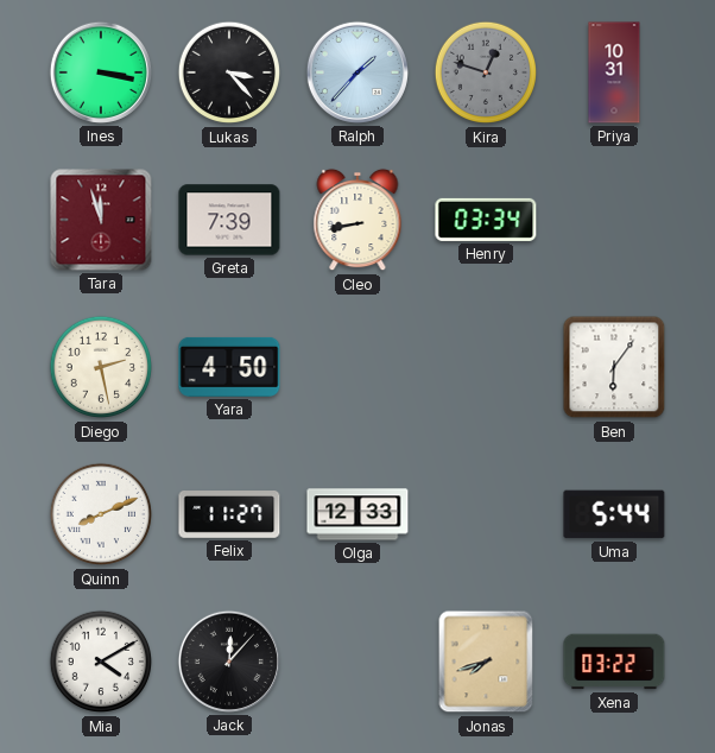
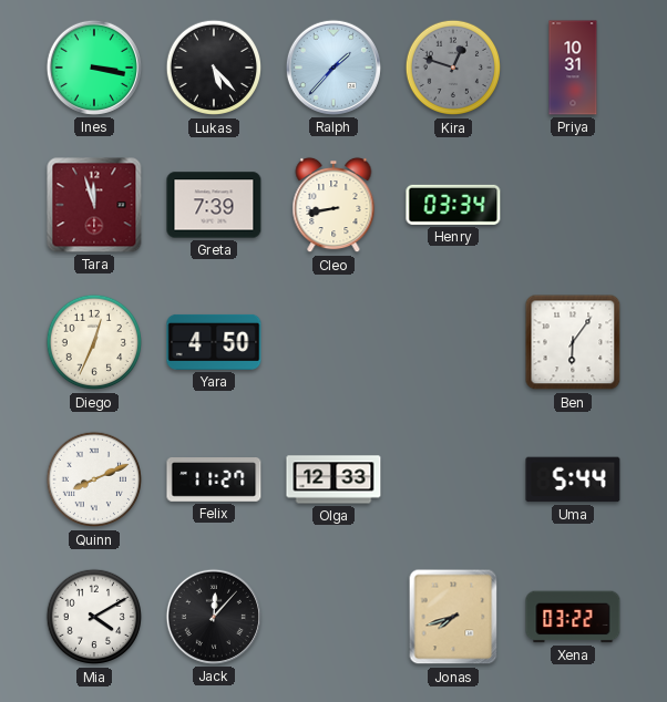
Lukas: 3:23 -> 5:23
Diego: 2:28 -> 12:34
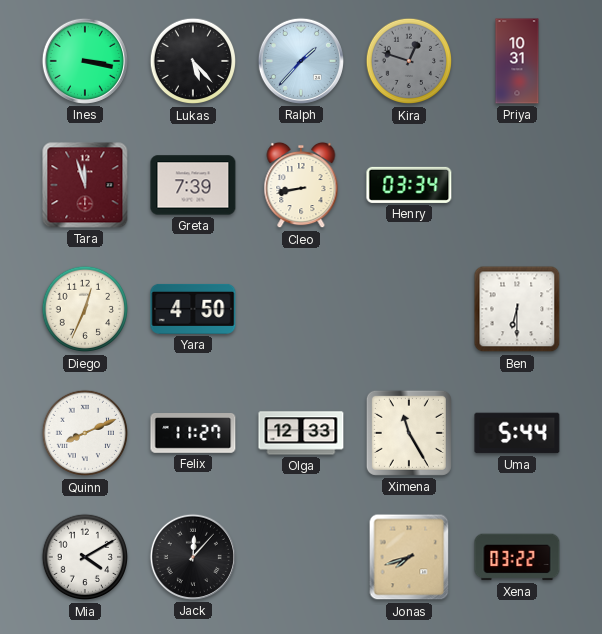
Ben: 6:06 -> 6:30
Ximena: none -> 11:25
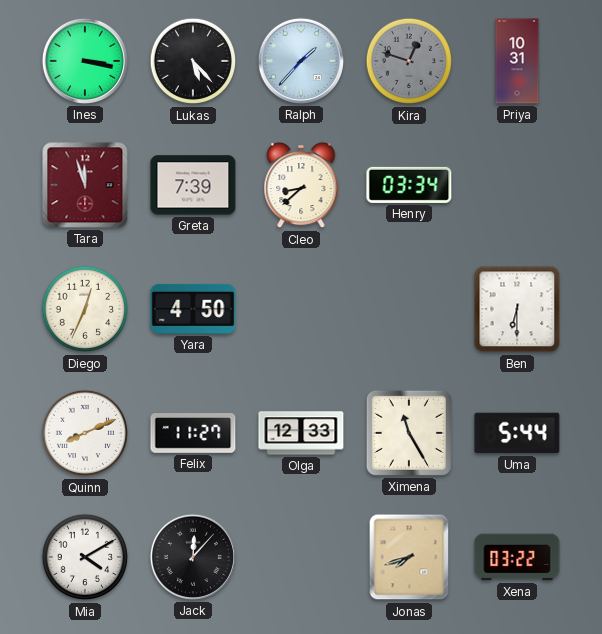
Cleo: 8:43 -> 8:38
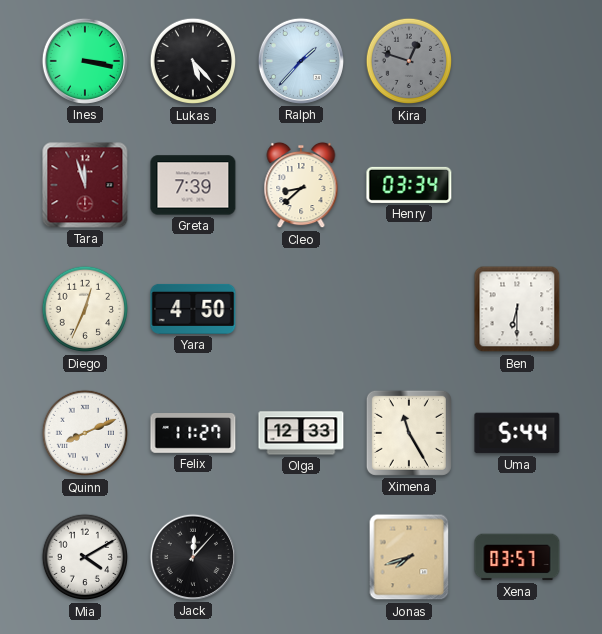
Priya: 10:31 -> none
Xena: 03:22 -> 03:57
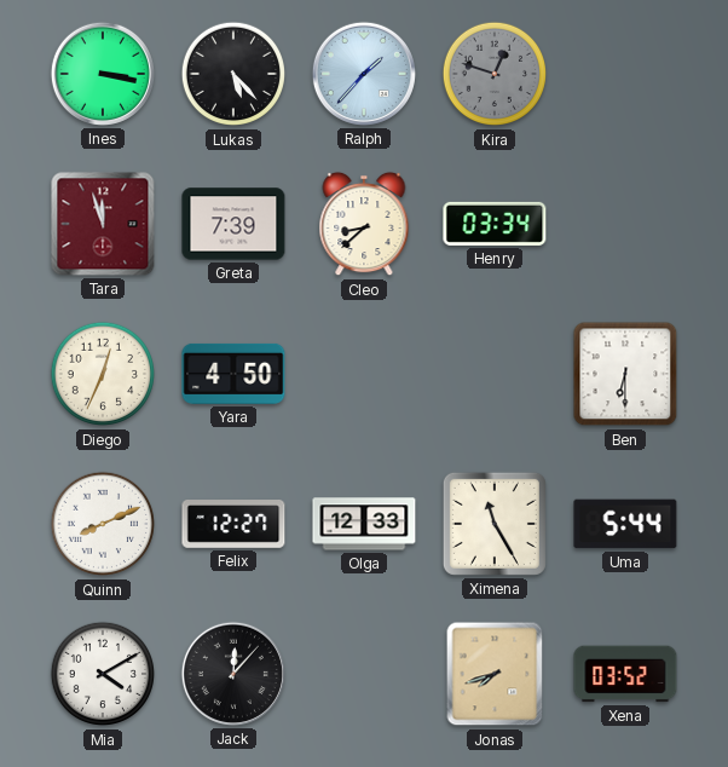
Felix: 11:27 -> 12:27
Xena: 03:57 -> 03:52
